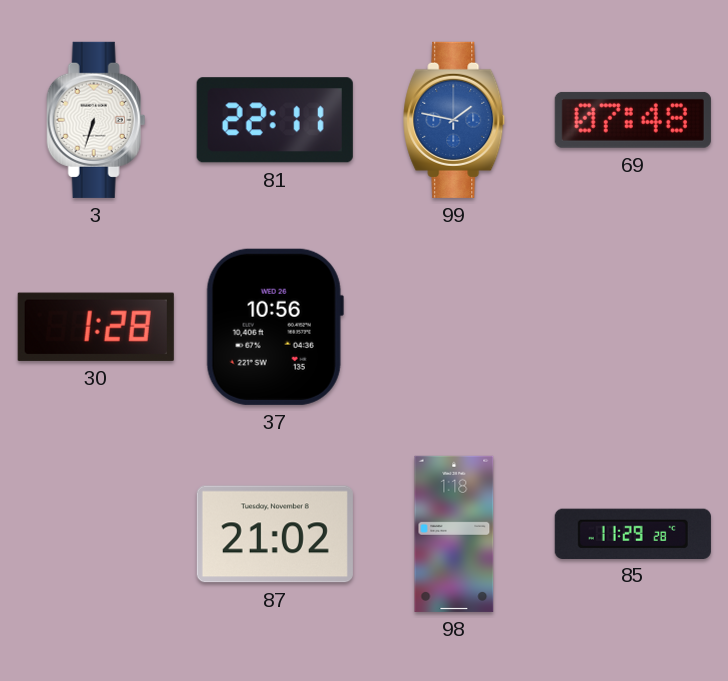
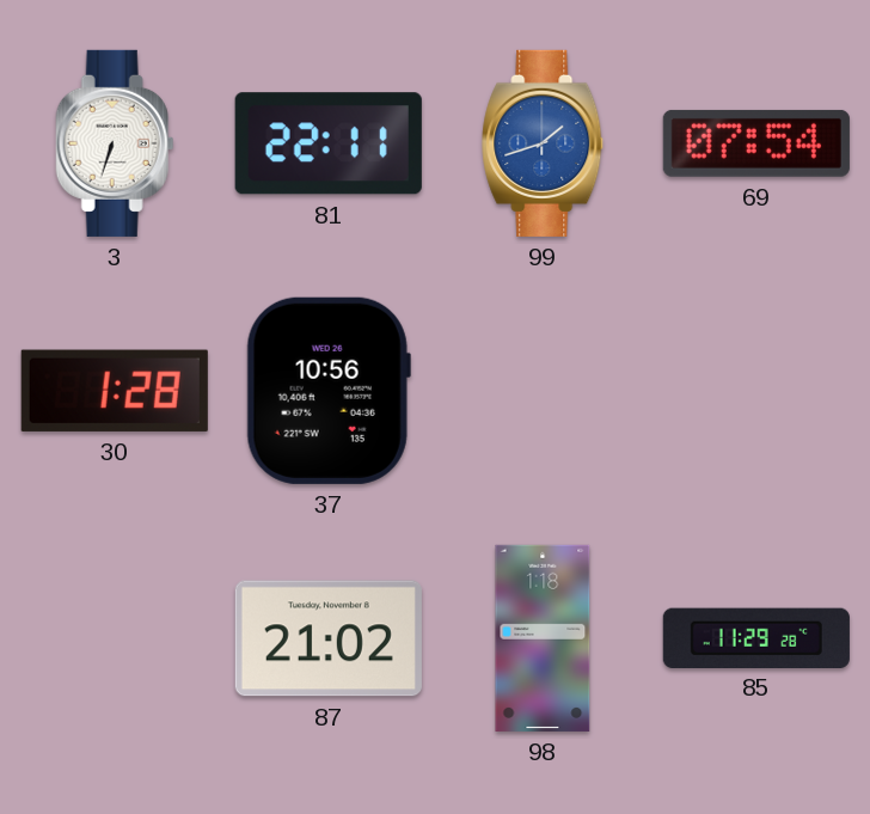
99: 1:47 -> 1:42
69: 07:48 -> 07:54
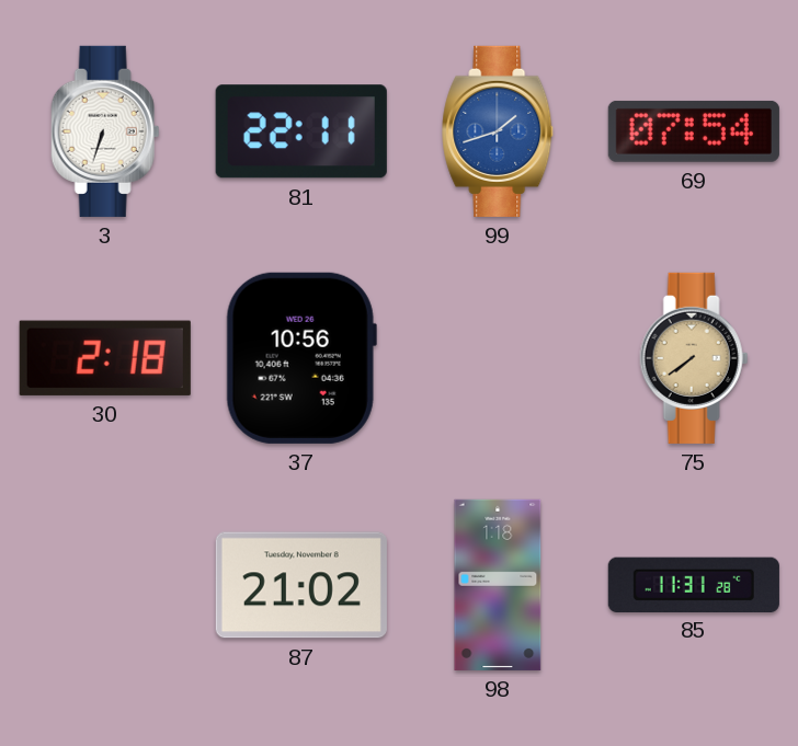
30: 1:28 -> 2:18
75: none -> 7:39
85: 11:29 -> 11:31
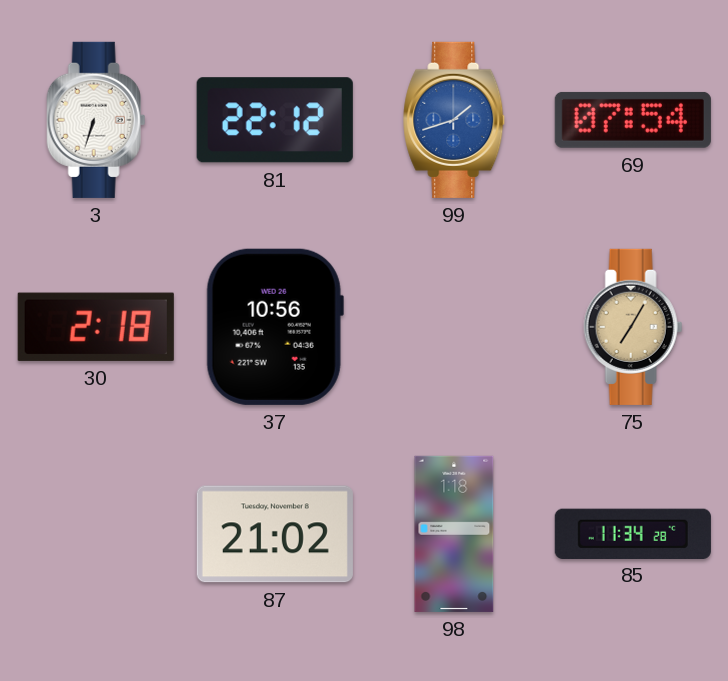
81: 22:11 -> 22:12
75: 7:39 -> 7:05
85: 11:31 -> 11:34
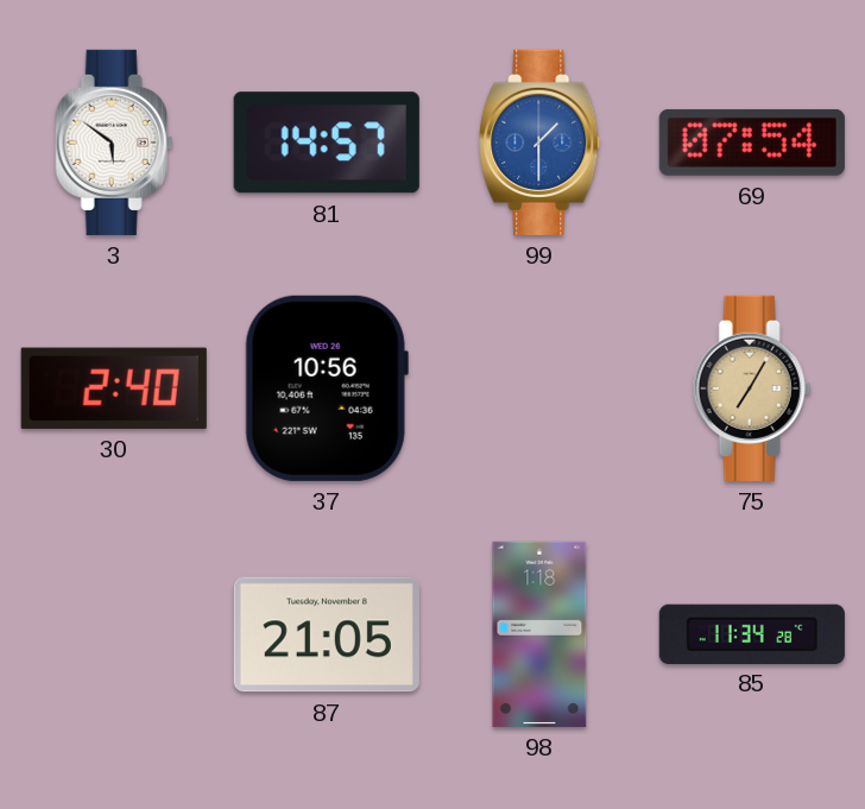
3: 6:33 -> 5:51
81: 22:12 -> 14:57
99: 1:42 -> 1:30
30: 2:18 -> 2:40
87: 21:02 -> 21:05
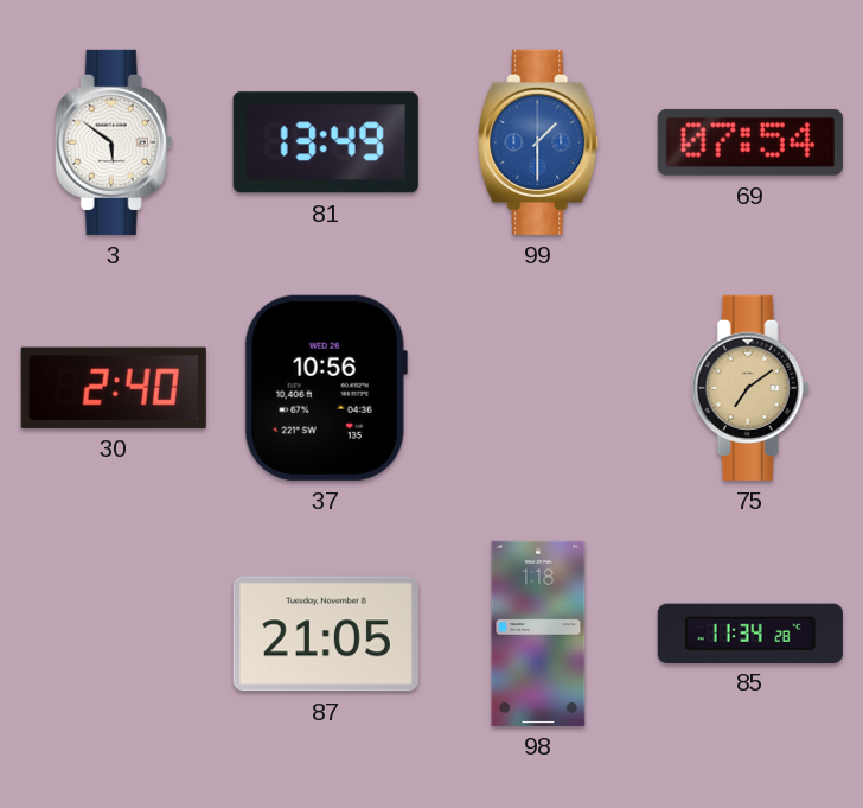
81: 14:57 -> 13:49
75: 7:05 -> 7:09
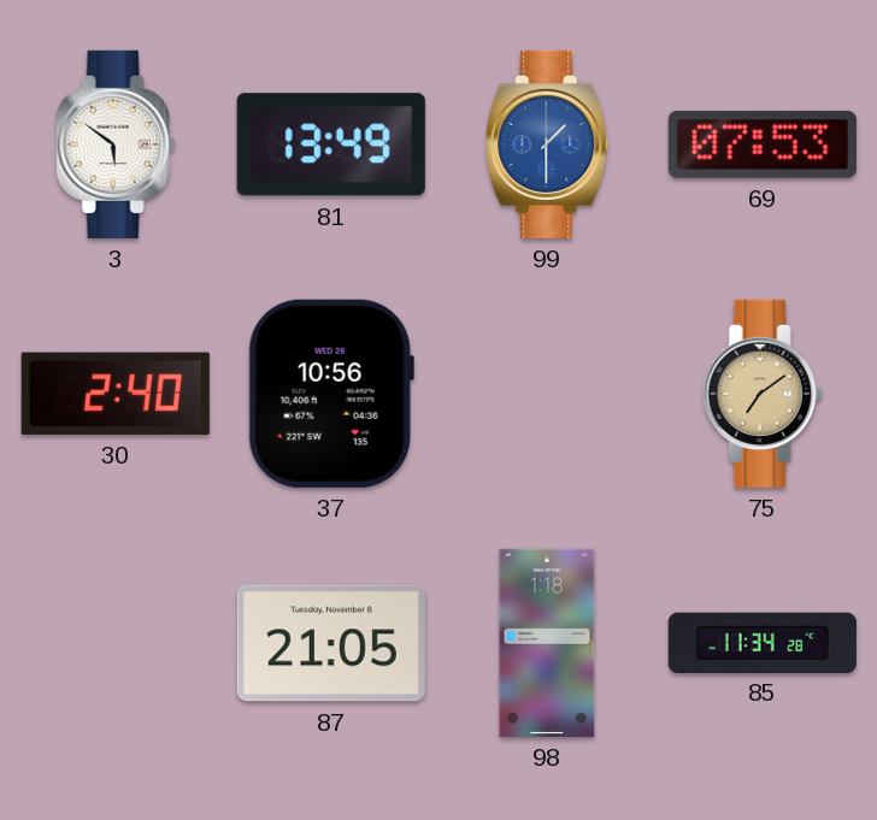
69: 07:54 -> 07:53
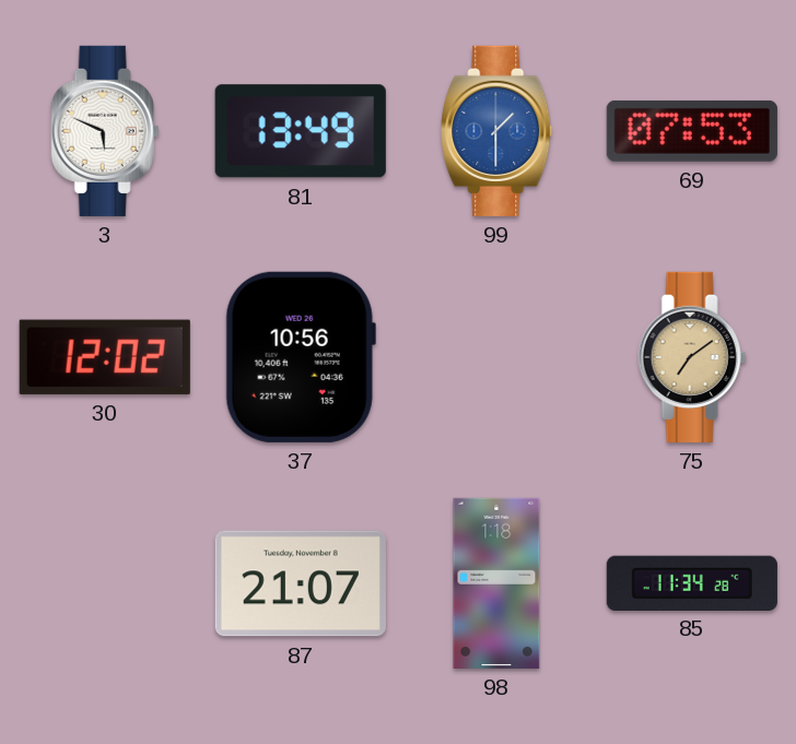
3: 5:51 -> 5:49
30: 2:40 -> 12:02
87: 21:05 -> 21:07
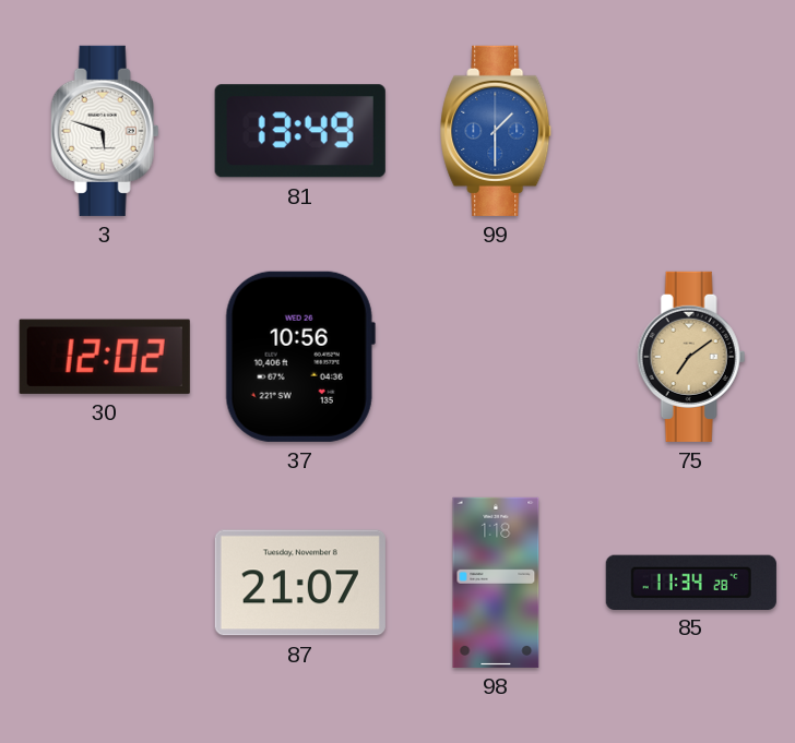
3: 5:49 -> 5:48
69: 07:53 -> none
